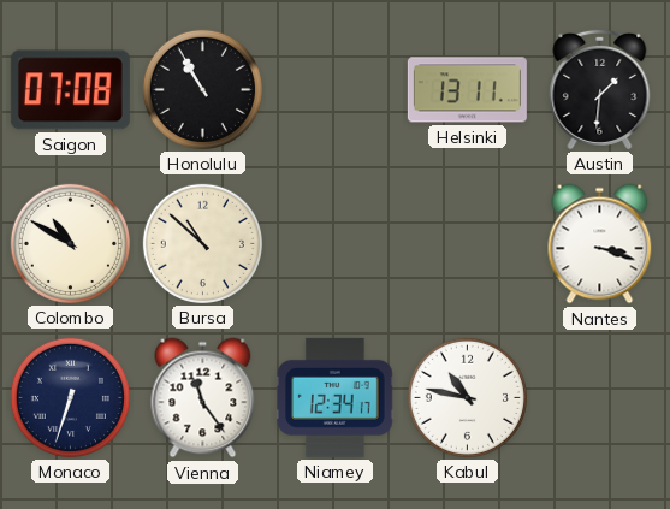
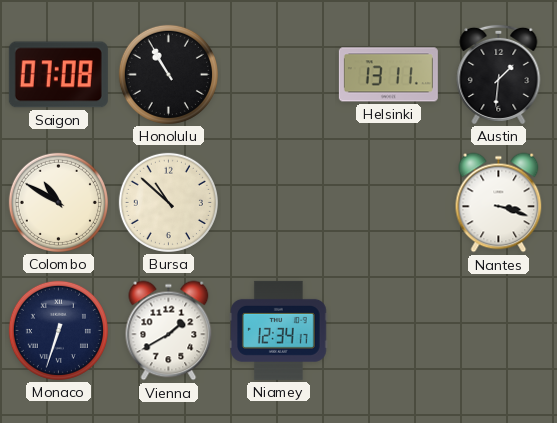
Vienna: 11:24 -> 1:40
Kabul: 10:47 -> none
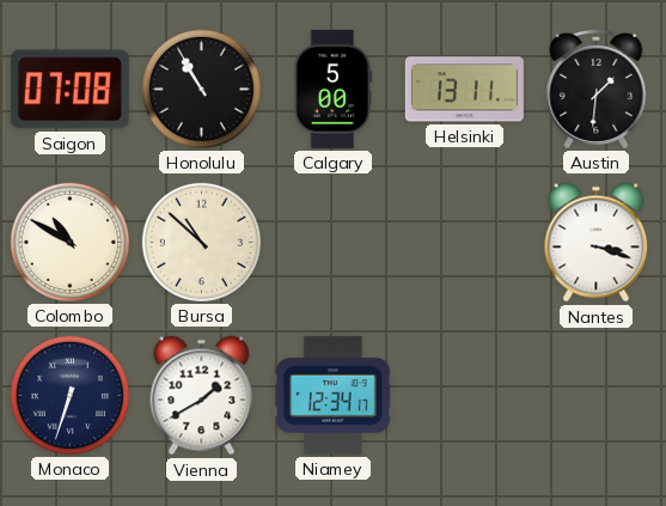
Calgary: none -> 5:00
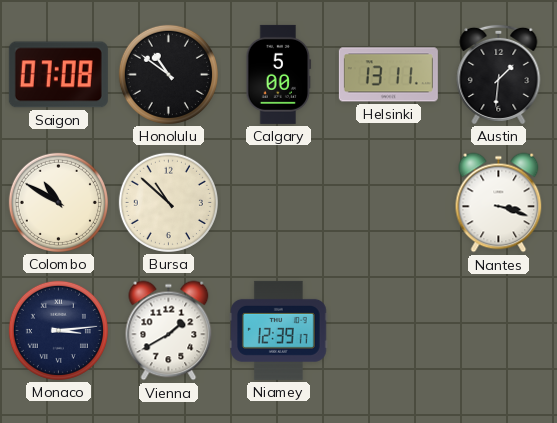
Honolulu: 10:55 -> 10:51
Monaco: 6:33 -> 3:14
Niamey: 12:34 -> 12:39
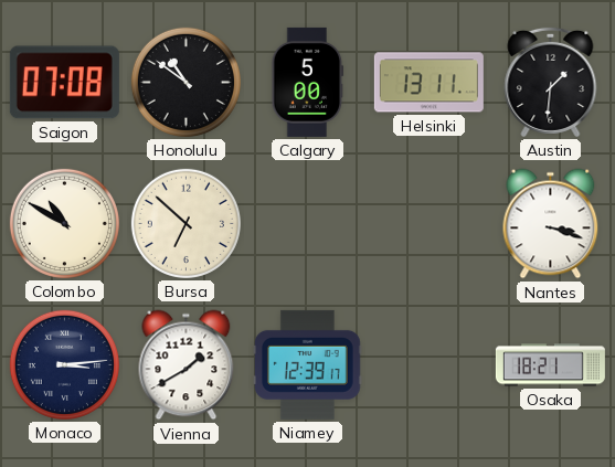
Bursa: 10:52 -> 6:52
Osaka: none -> 18:21
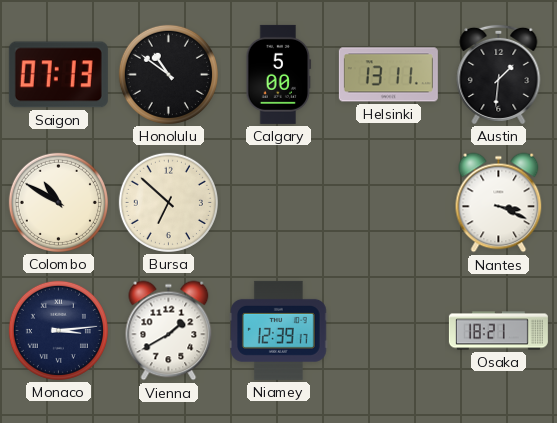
Saigon: 07:08 -> 07:13
Nantes: 3:18 -> 3:19
